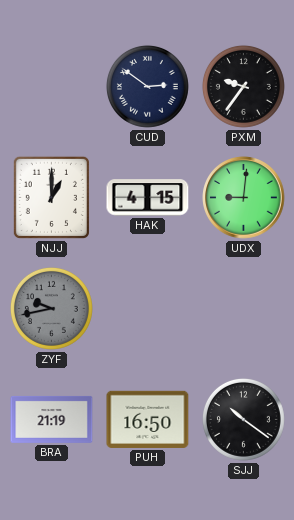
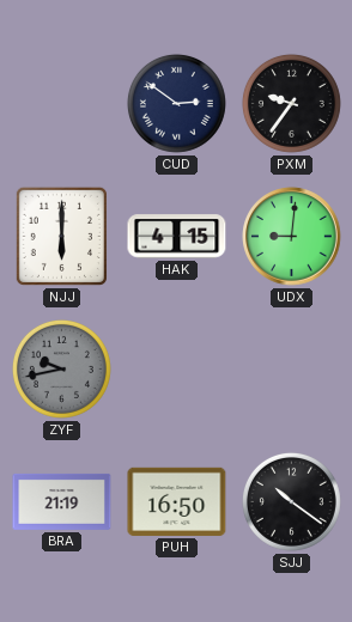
NJJ: 1:00 -> 6:00
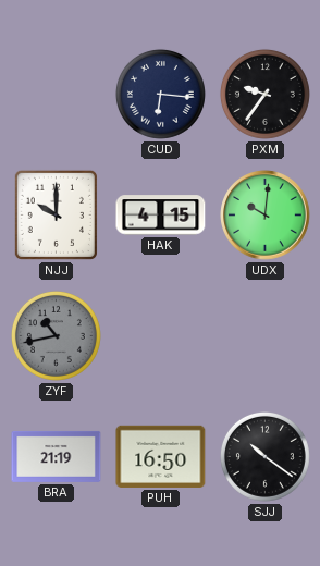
CUD: 2:51 -> 6:16
NJJ: 6:00 -> 10:00
UDX: 9:01 -> 10:01
ZYF: 9:43 -> 10:43
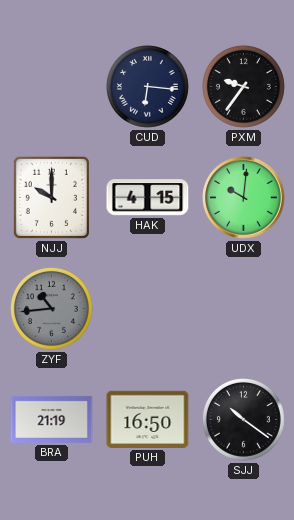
ZYF: 10:43 -> 10:44
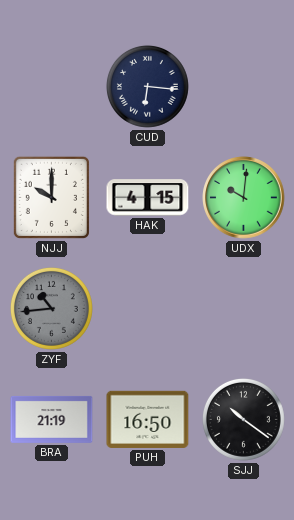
PXM: 9:36 -> none
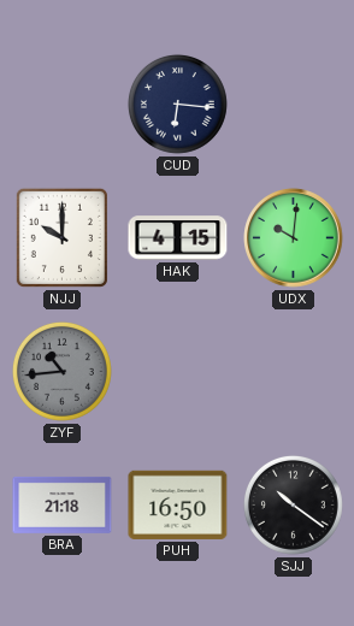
BRA: 21:19 -> 21:18
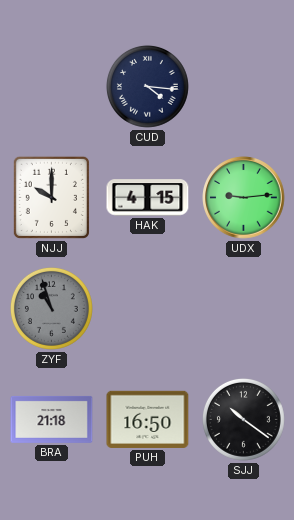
CUD: 6:16 -> 4:16
UDX: 10:01 -> 9:14
ZYF: 10:44 -> 10:57
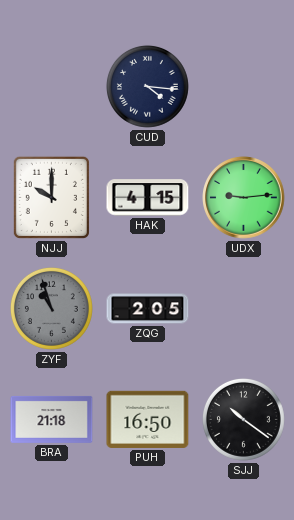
ZQG: none -> 2:05
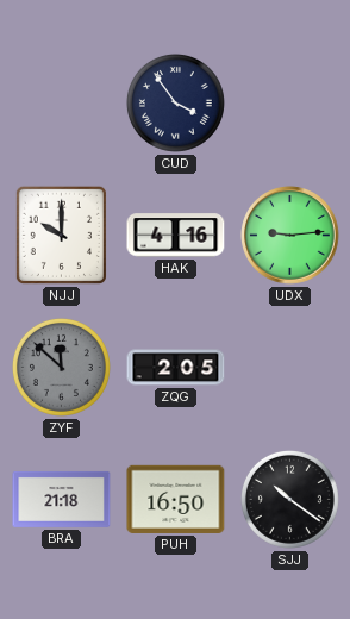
CUD: 4:16 -> 3:54
HAK: 4:15 -> 4:16
ZYF: 10:57 -> 11:52
